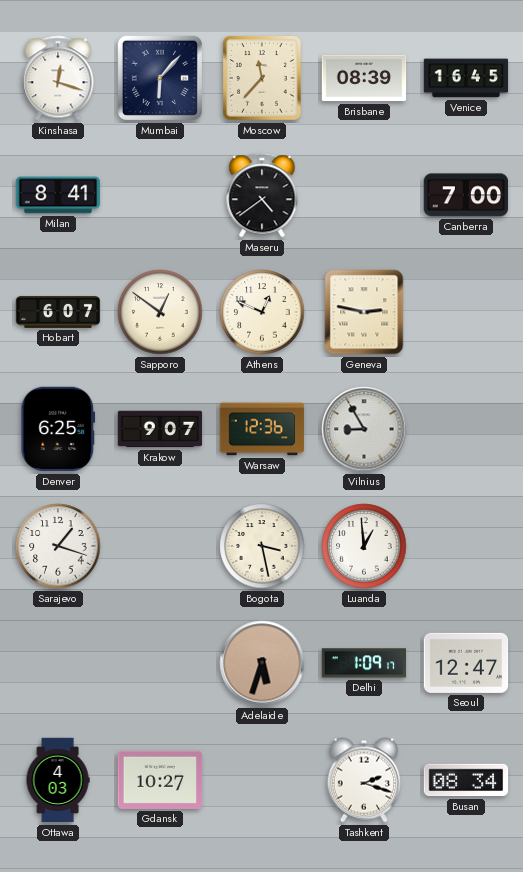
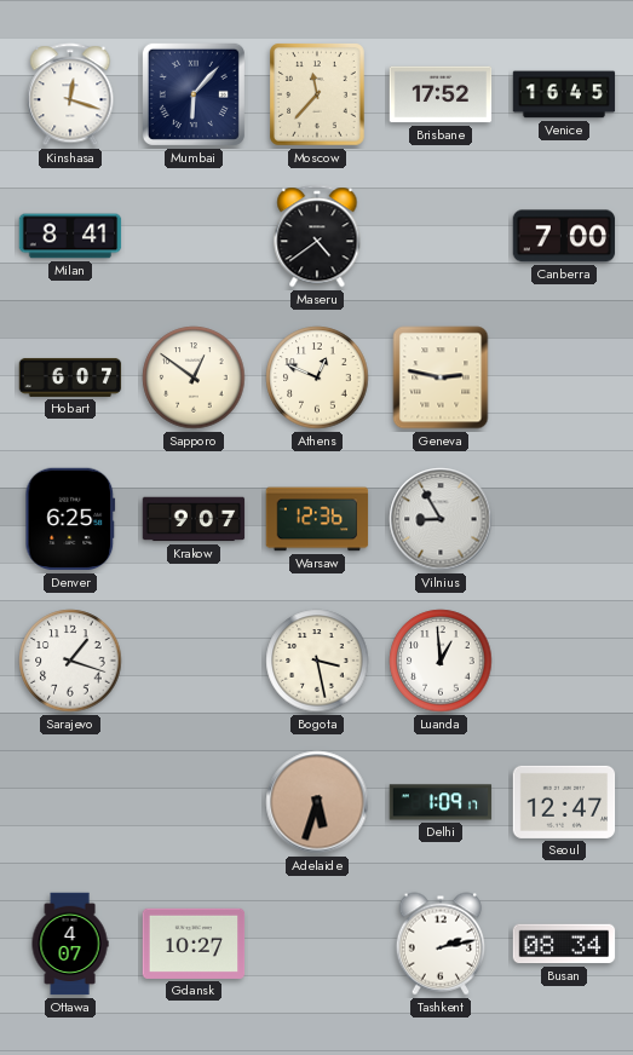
Brisbane: 08:39 -> 17:52
Ottawa: 4:03 -> 4:07
Tashkent: 2:18 -> 2:13
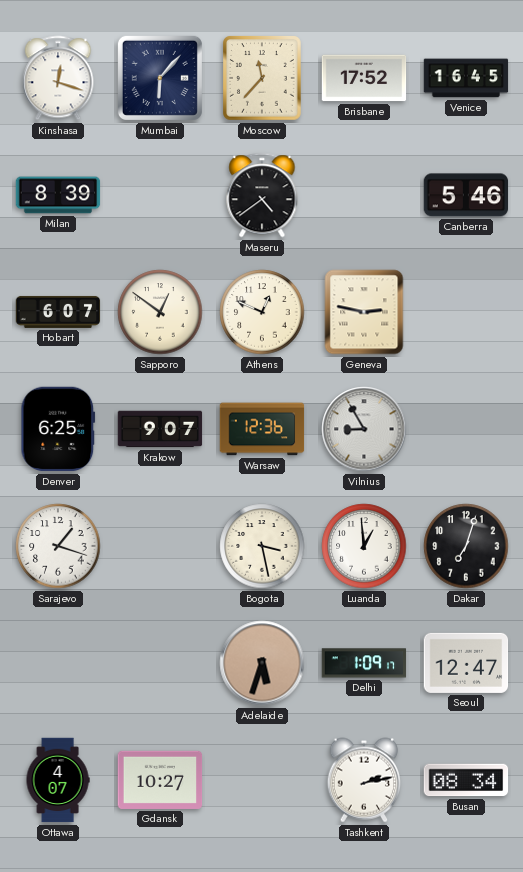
Milan: 8:41 -> 8:39
Canberra: 7:00 -> 5:46
Dakar: none -> 7:03
